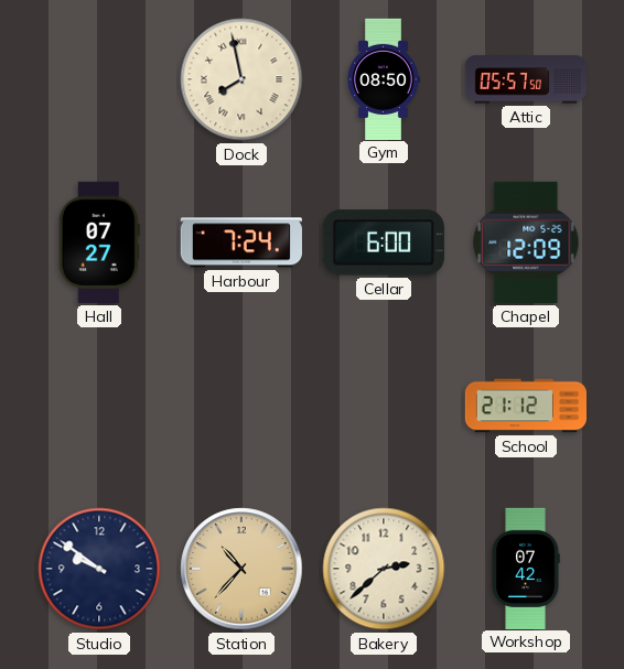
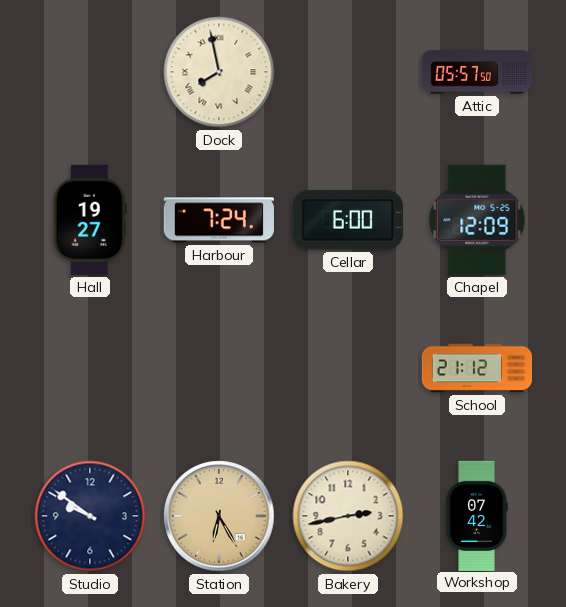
Gym: 08:50 -> none
Hall: 07:27 -> 19:27
Station: 10:37 -> 6:25
Bakery: 2:38 -> 2:43
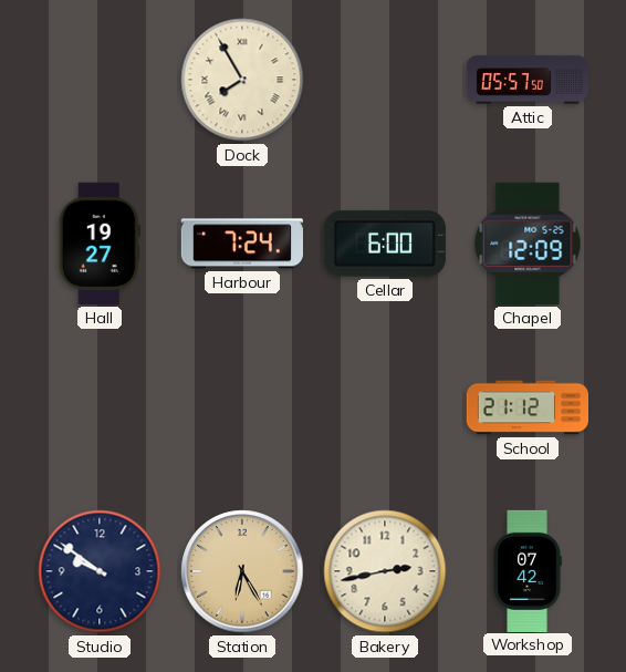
Dock: 7:58 -> 7:55
